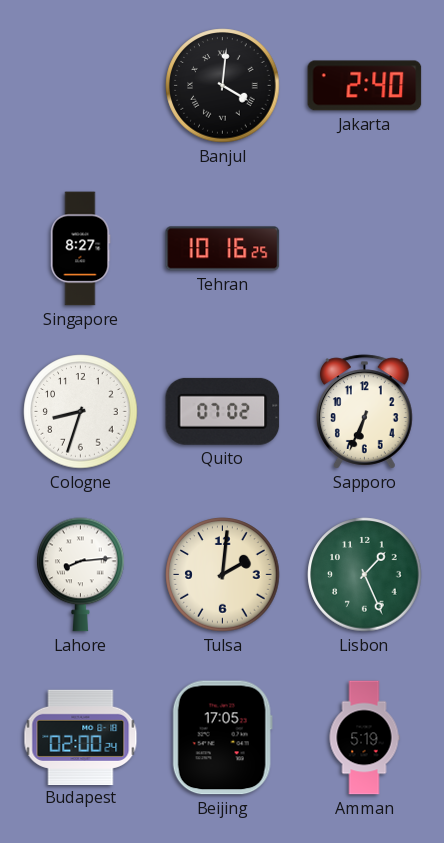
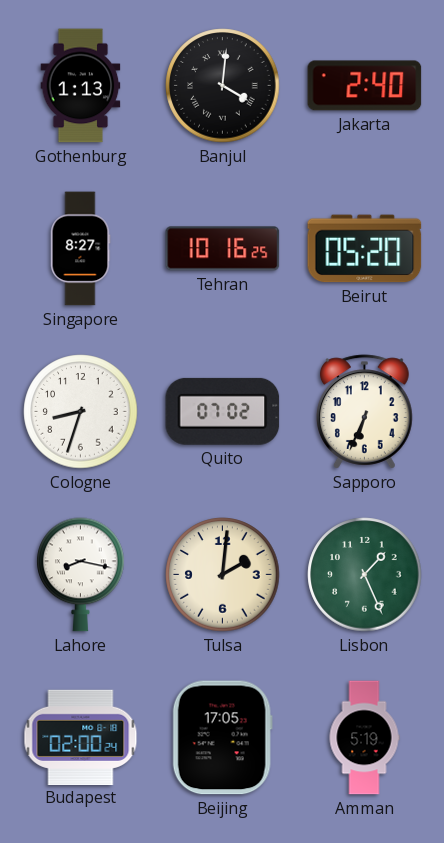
Gothenburg: none -> 1:13
Beirut: none -> 05:20
Lahore: 8:14 -> 8:17
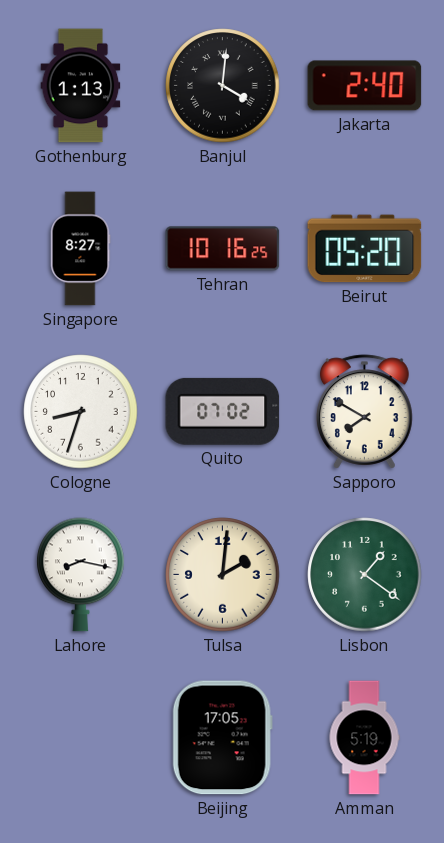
Sapporo: 6:34 -> 7:50
Lisbon: 1:26 -> 1:21
Budapest: 02:00 -> none
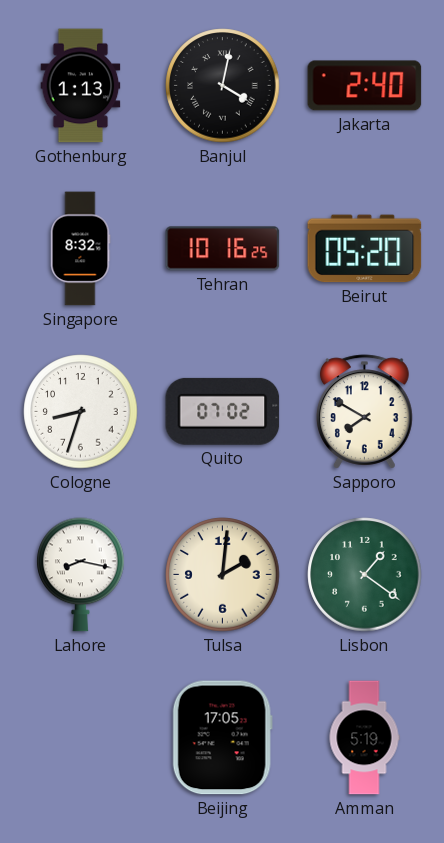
Banjul: 4:01 -> 4:02
Singapore: 8:27 -> 8:32
